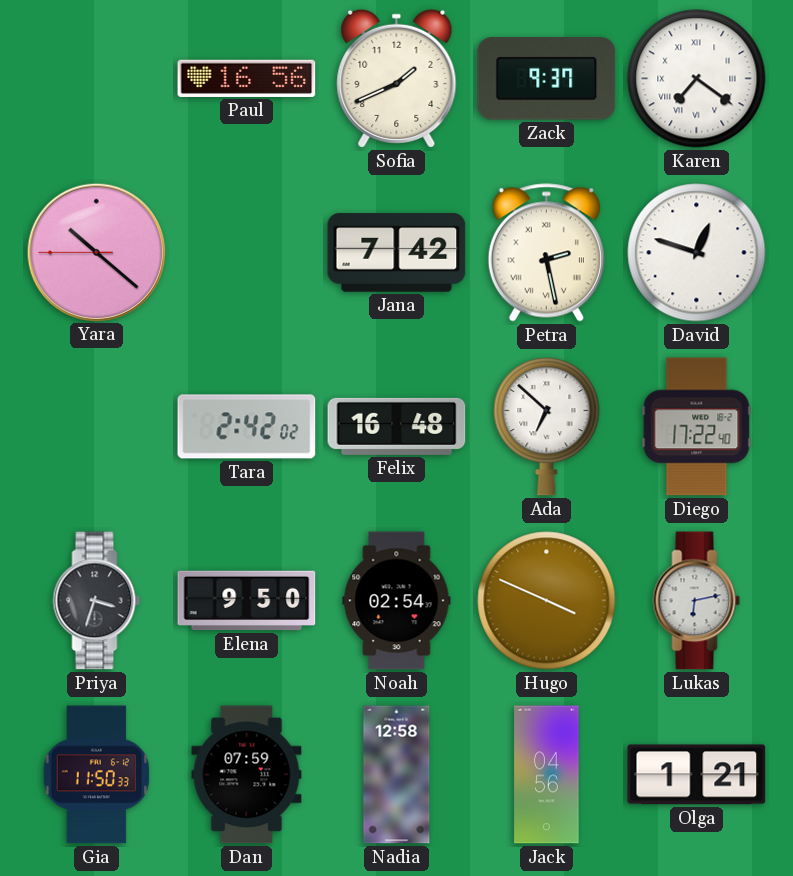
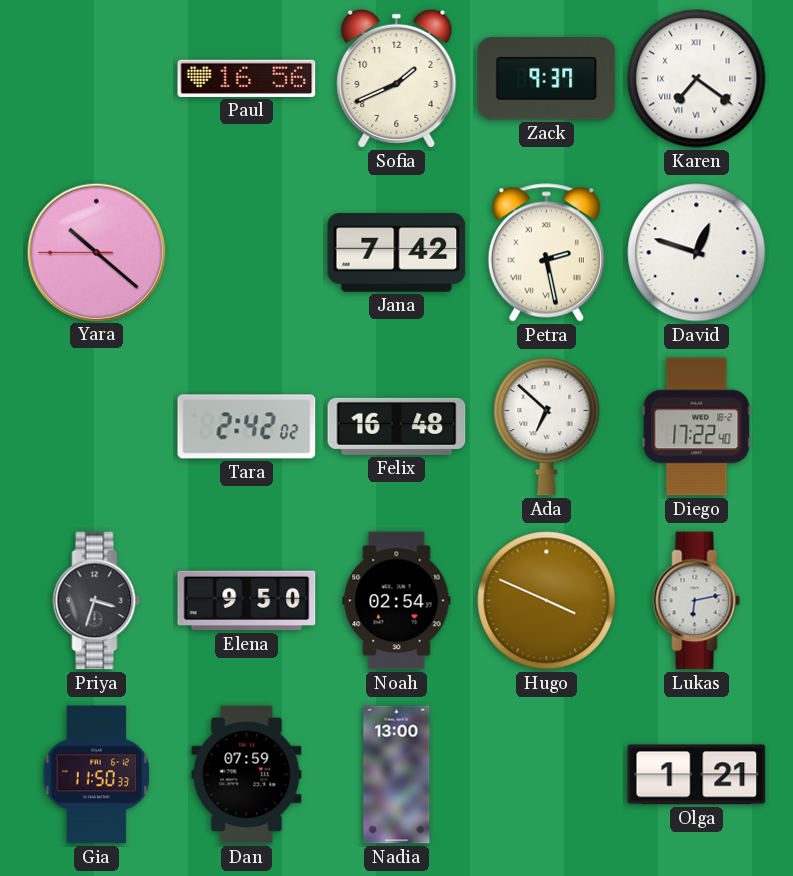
Nadia: 12:58 -> 13:00
Jack: 04:56 -> none
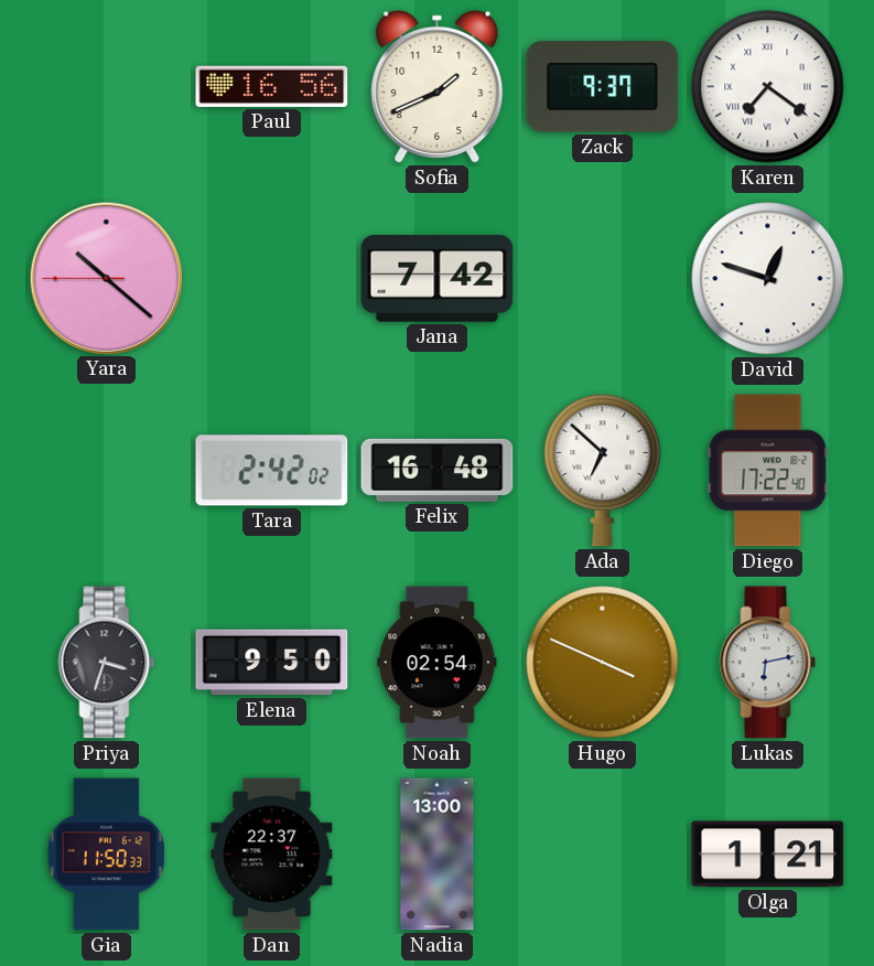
Petra: 2:28 -> none
Dan: 07:59 -> 22:37
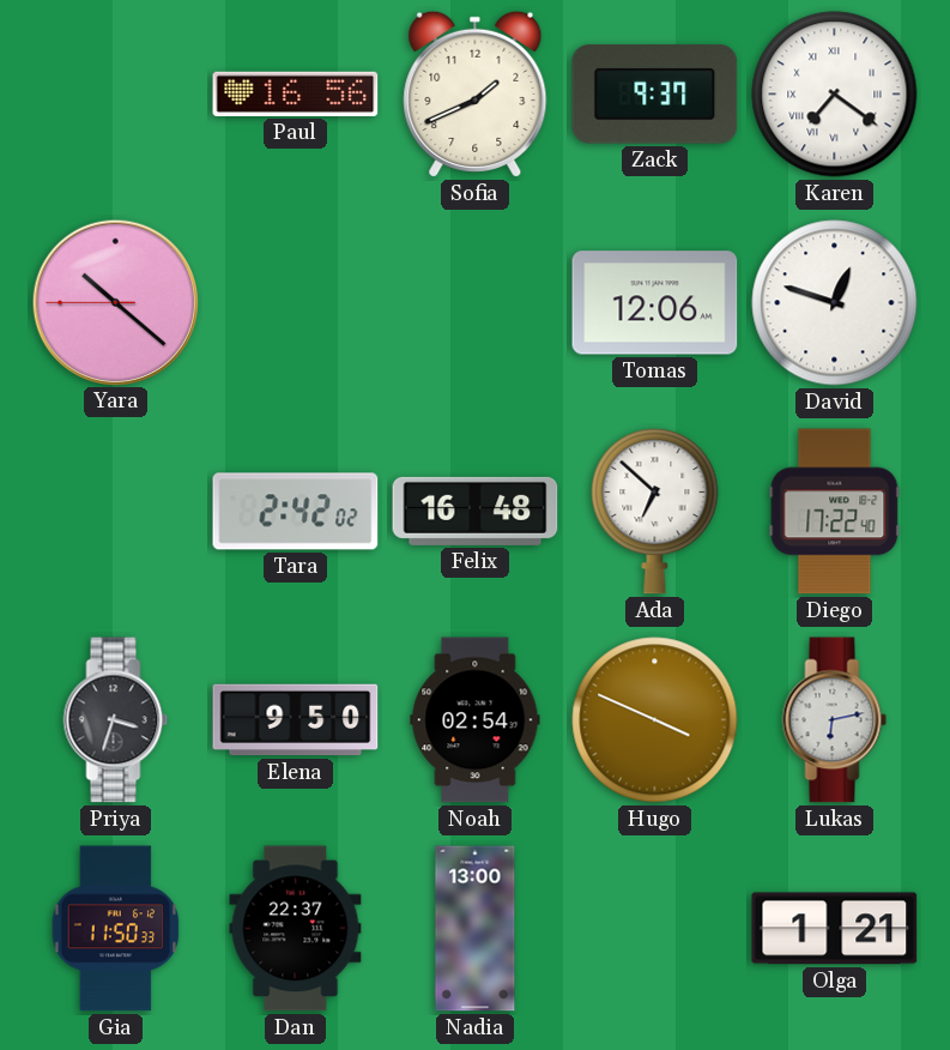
Jana: 7:42 -> none
Tomas: none -> 12:06
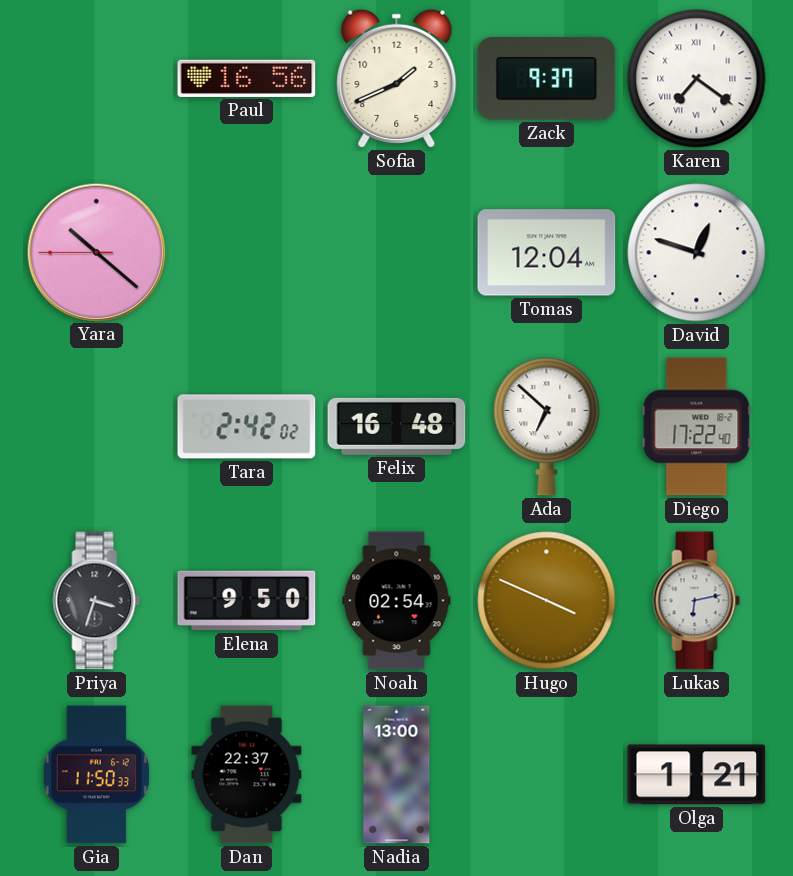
Tomas: 12:06 -> 12:04
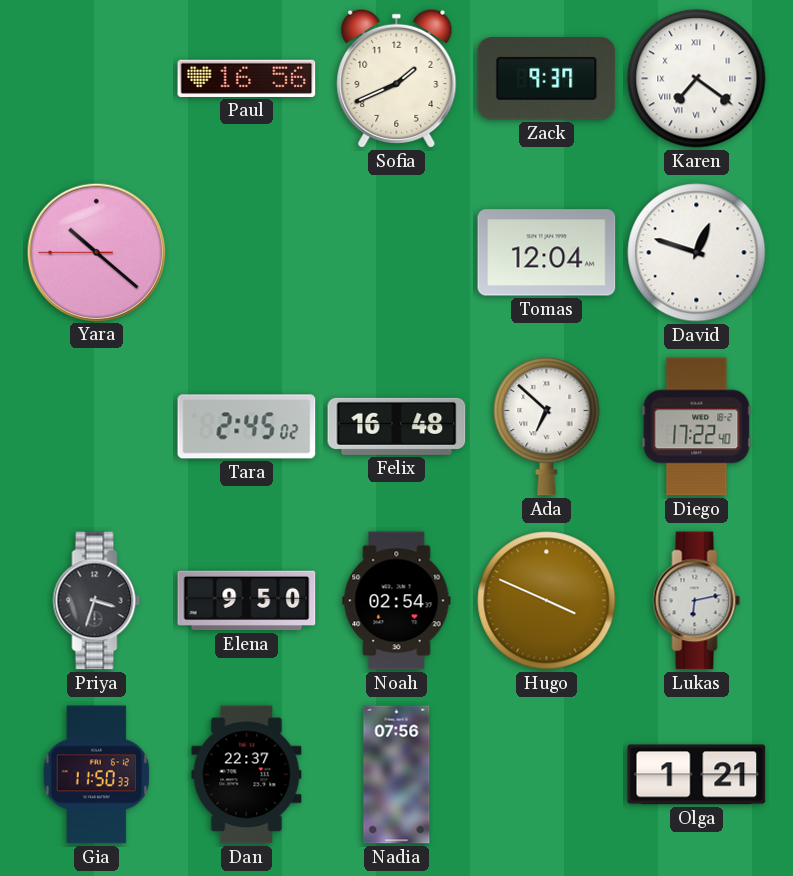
Tara: 2:42 -> 2:45
Nadia: 13:00 -> 07:56
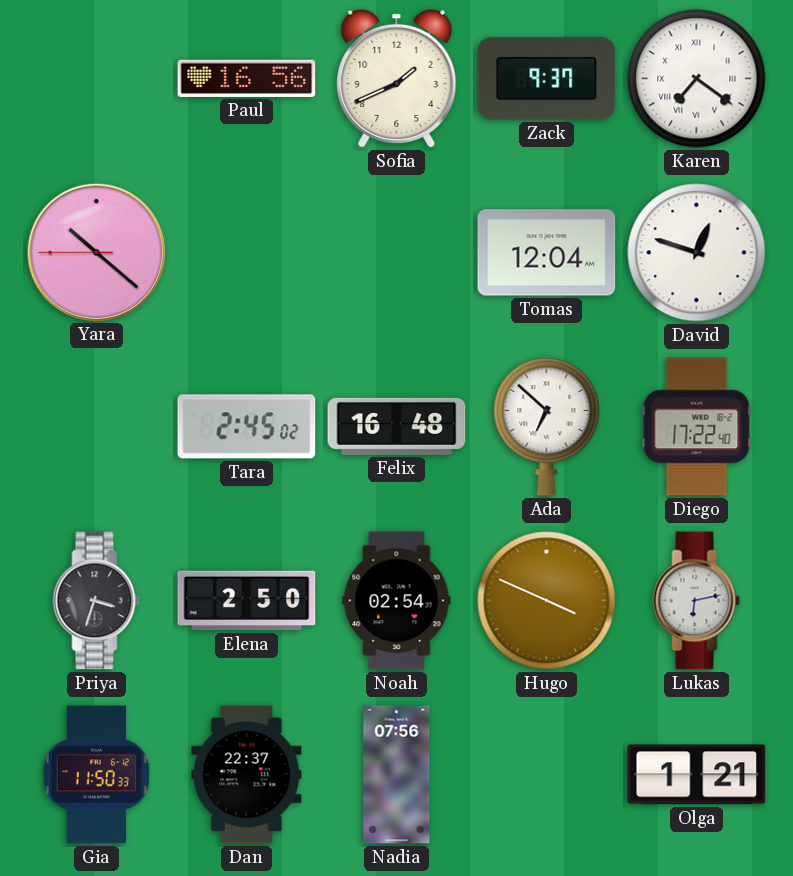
Elena: 9:50 -> 2:50
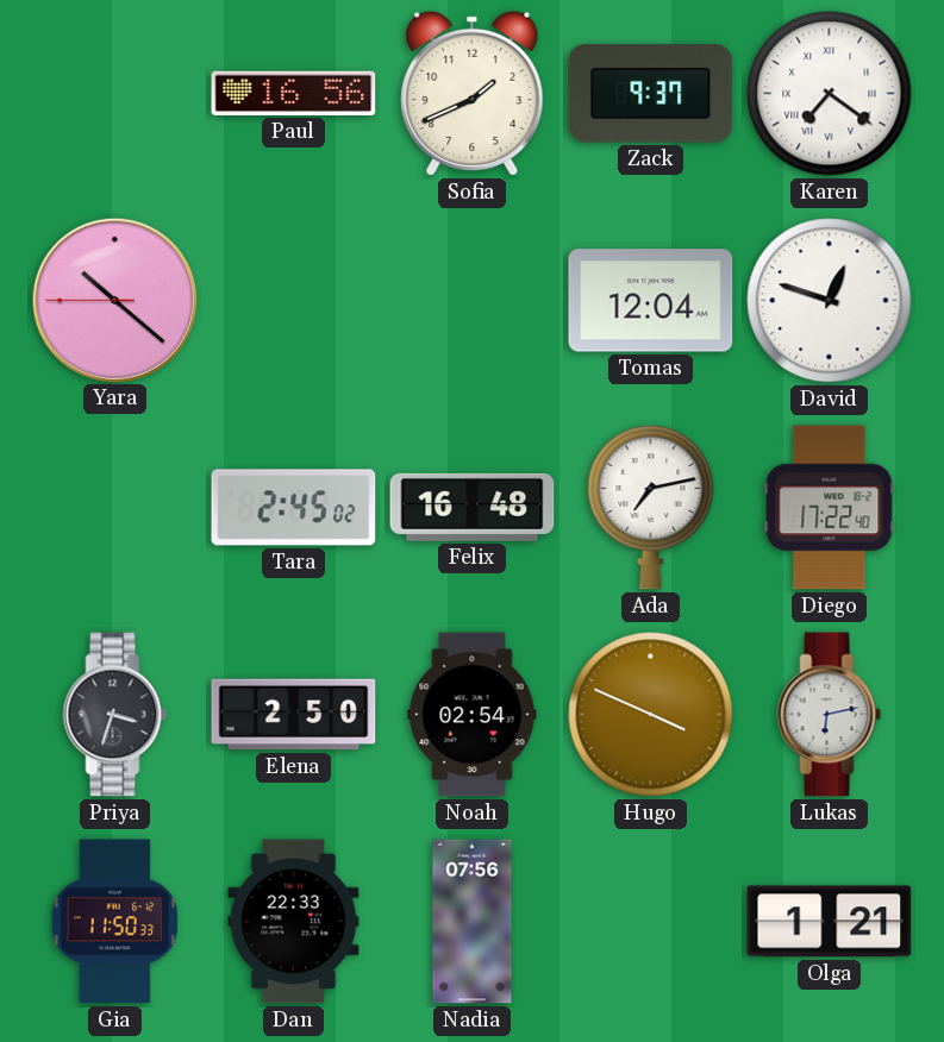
Ada: 6:52 -> 7:13
Dan: 22:37 -> 22:33
